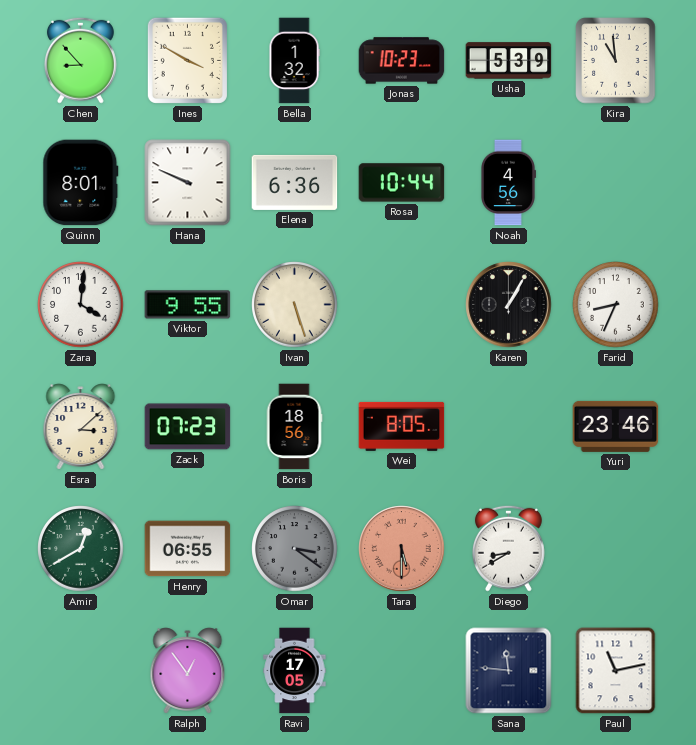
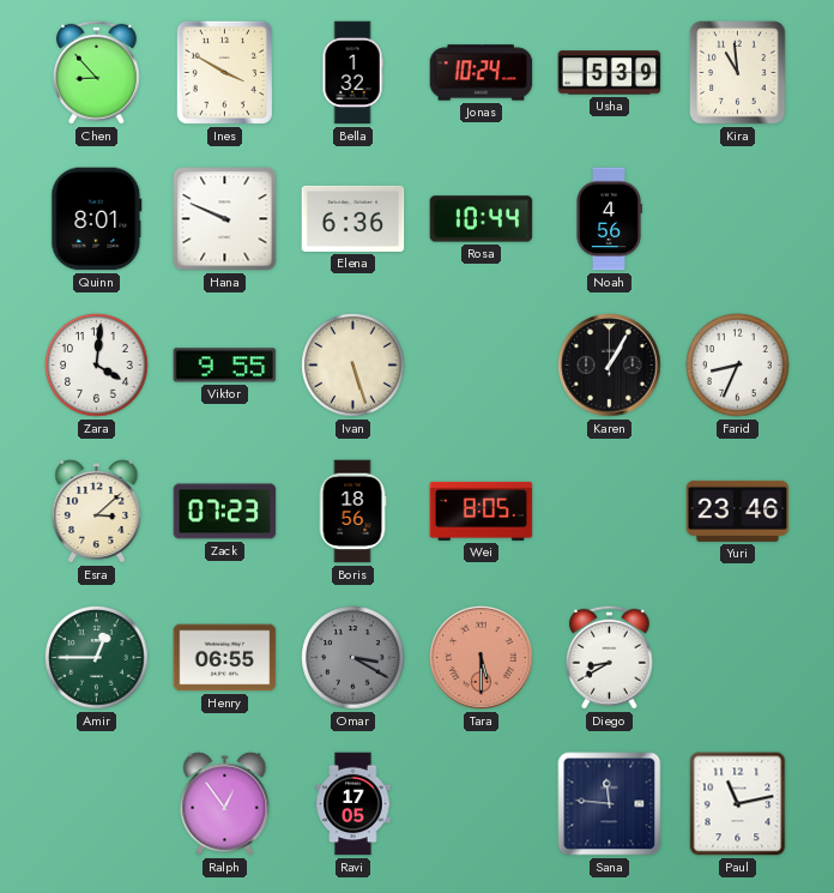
Jonas: 10:23 -> 10:24
Amir: 12:40 -> 12:45
Omar: 3:21 -> 3:20
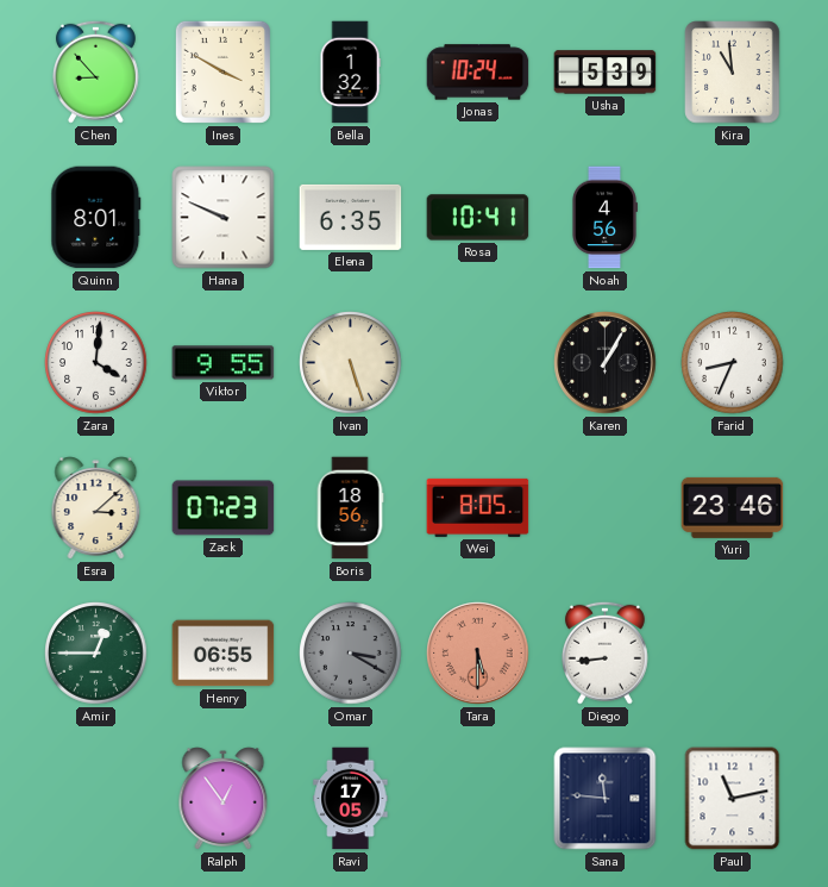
Elena: 6:36 -> 6:35
Rosa: 10:44 -> 10:41
Diego: 8:40 -> 8:44
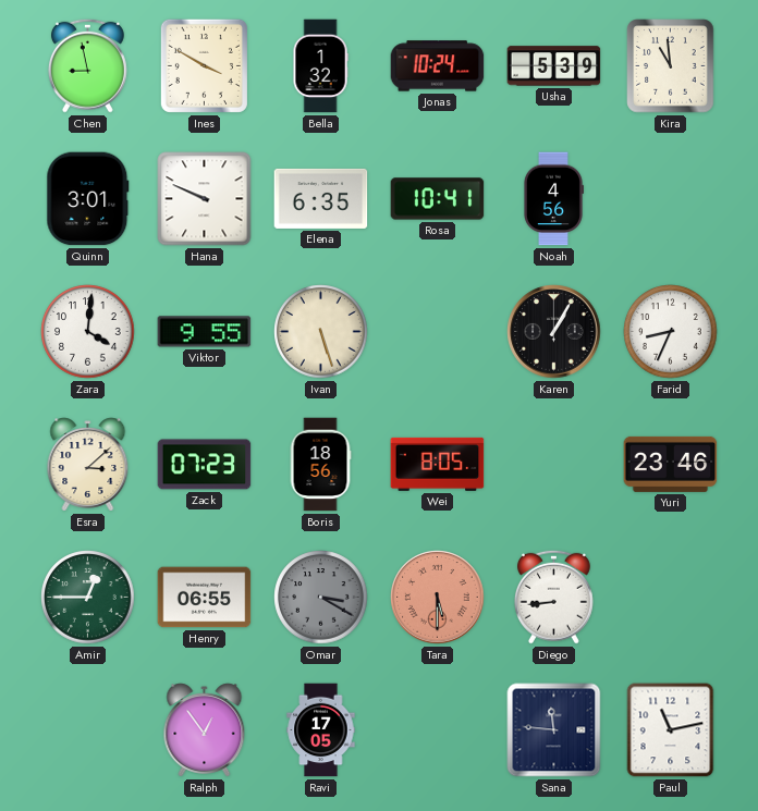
Chen: 8:53 -> 8:58
Quinn: 8:01 -> 3:01
